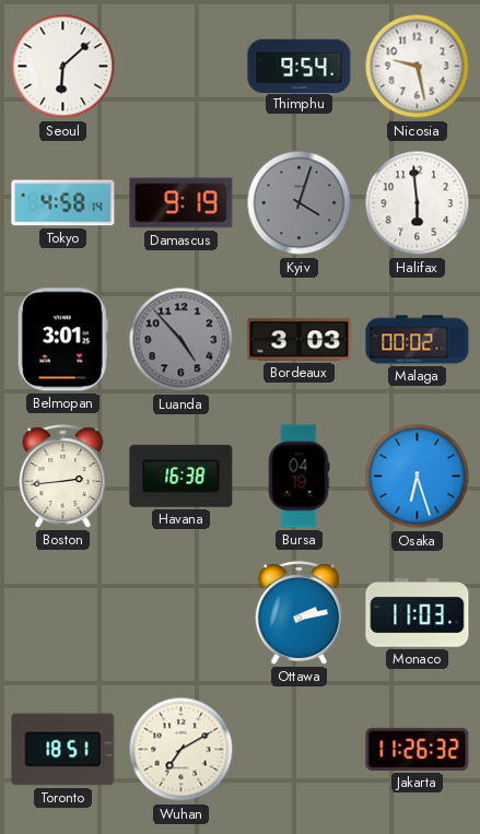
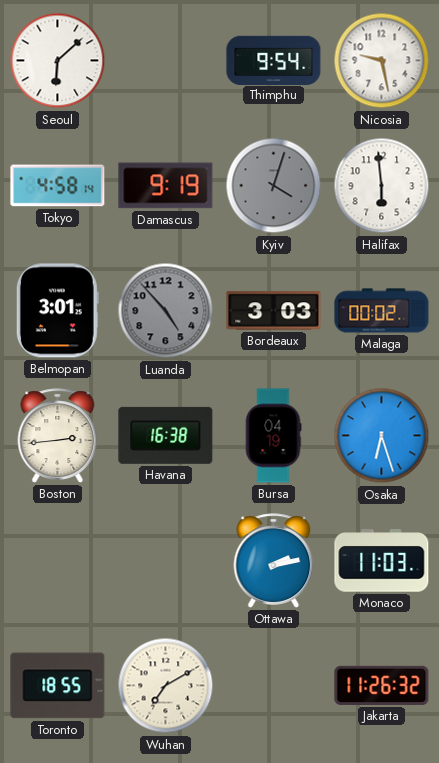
Toronto: 18:51 -> 18:55
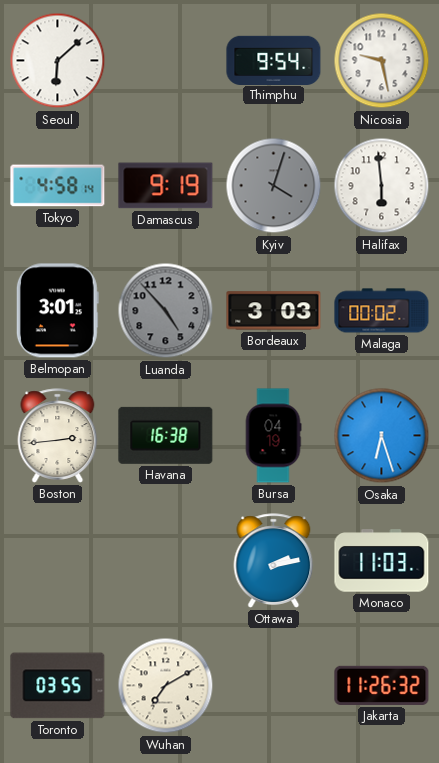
Toronto: 18:55 -> 03:55
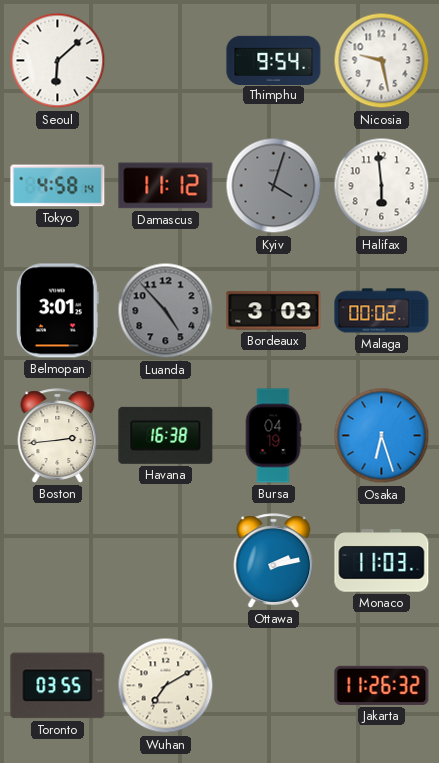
Damascus: 9:19 -> 11:12
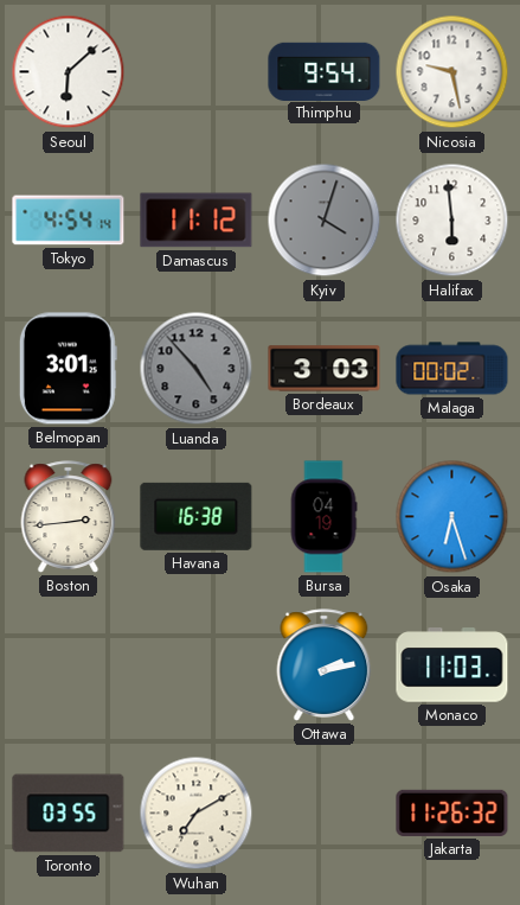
Tokyo: 4:58 -> 4:54
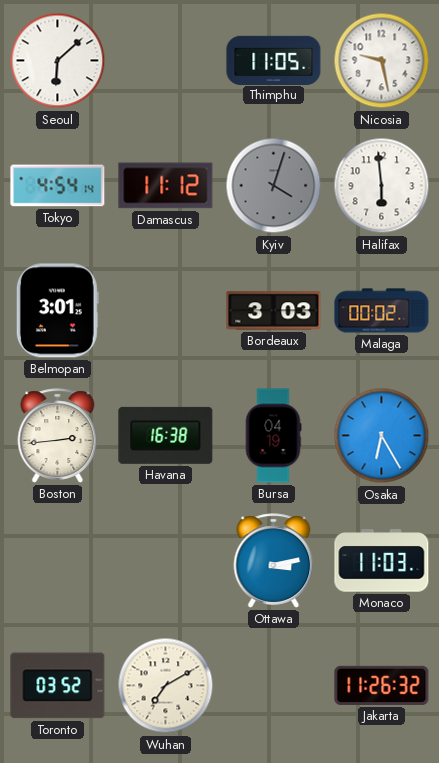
Thimphu: 9:54 -> 11:05
Luanda: 4:53 -> none
Osaka: 6:27 -> 6:25
Ottawa: 2:13 -> 3:13
Toronto: 03:55 -> 03:52
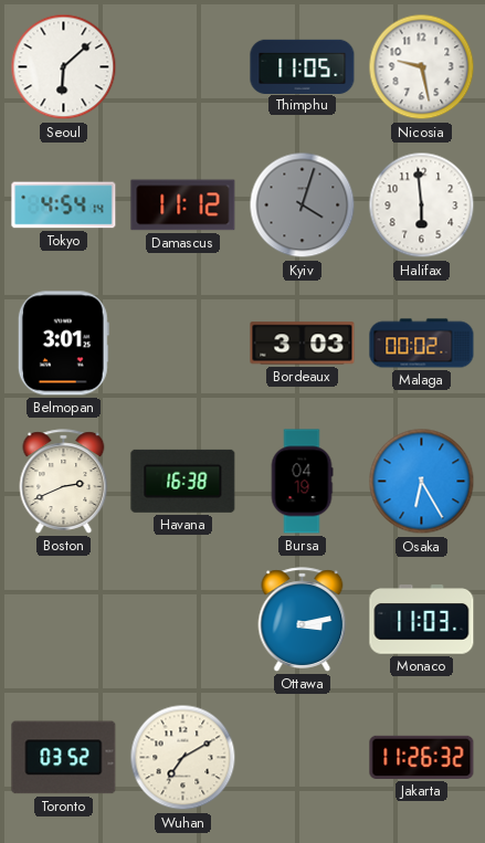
Boston: 2:44 -> 2:41
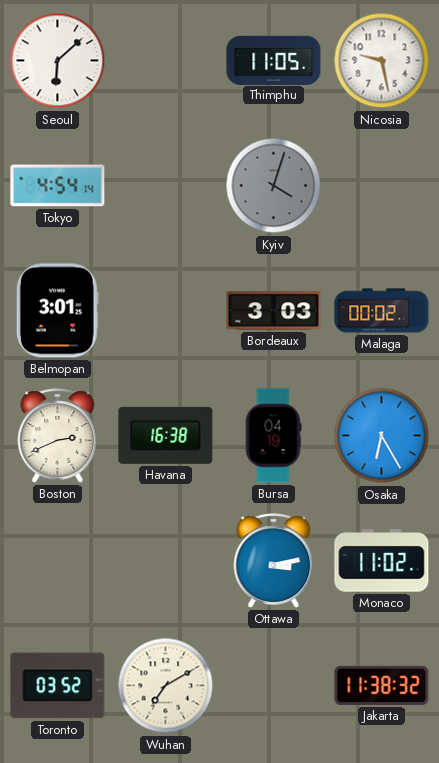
Damascus: 11:12 -> none
Halifax: 5:59 -> none
Monaco: 11:03 -> 11:02
Jakarta: 11:26 -> 11:38
